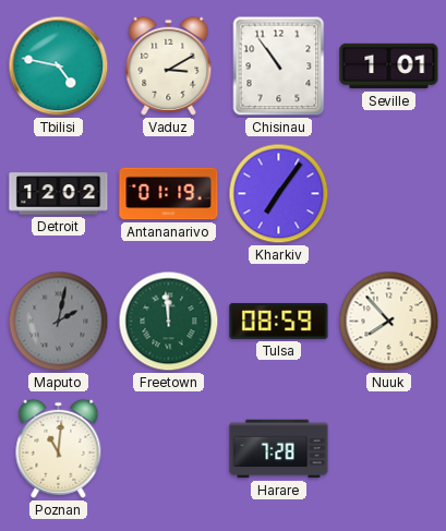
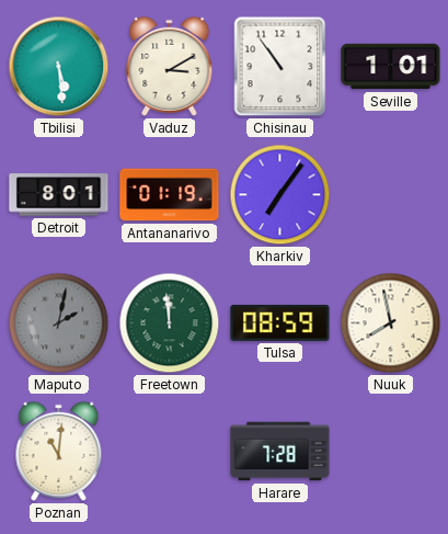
Tbilisi: 4:47 -> 5:29
Detroit: 12:02 -> 8:01
Nuuk: 7:53 -> 7:58
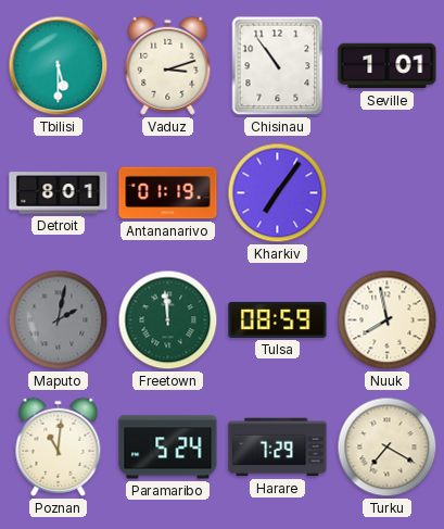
Tbilisi: 5:29 -> 5:30
Vaduz: 3:10 -> 3:12
Paramaribo: none -> 5:24
Harare: 7:28 -> 7:29
Turku: none -> 7:20
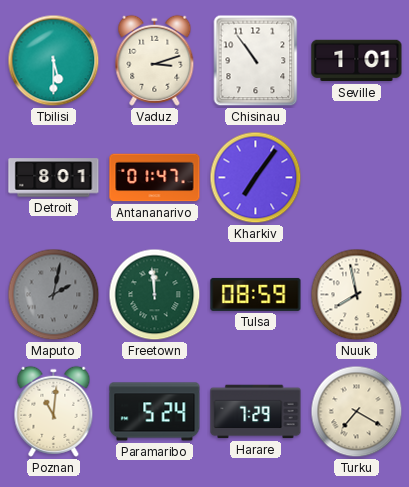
Antananarivo: 01:19 -> 01:47
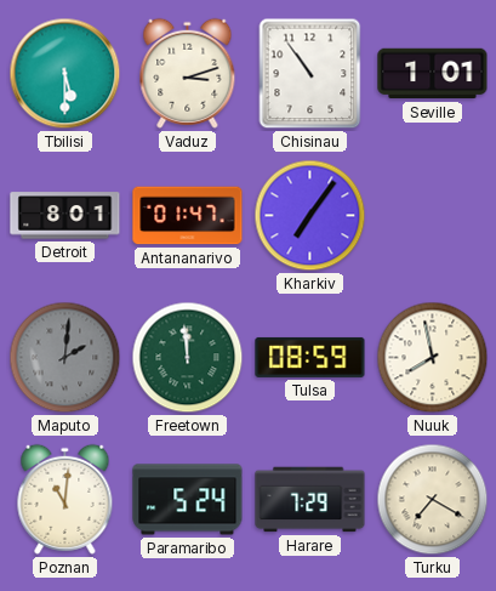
Maputo: 2:02 -> 2:01
